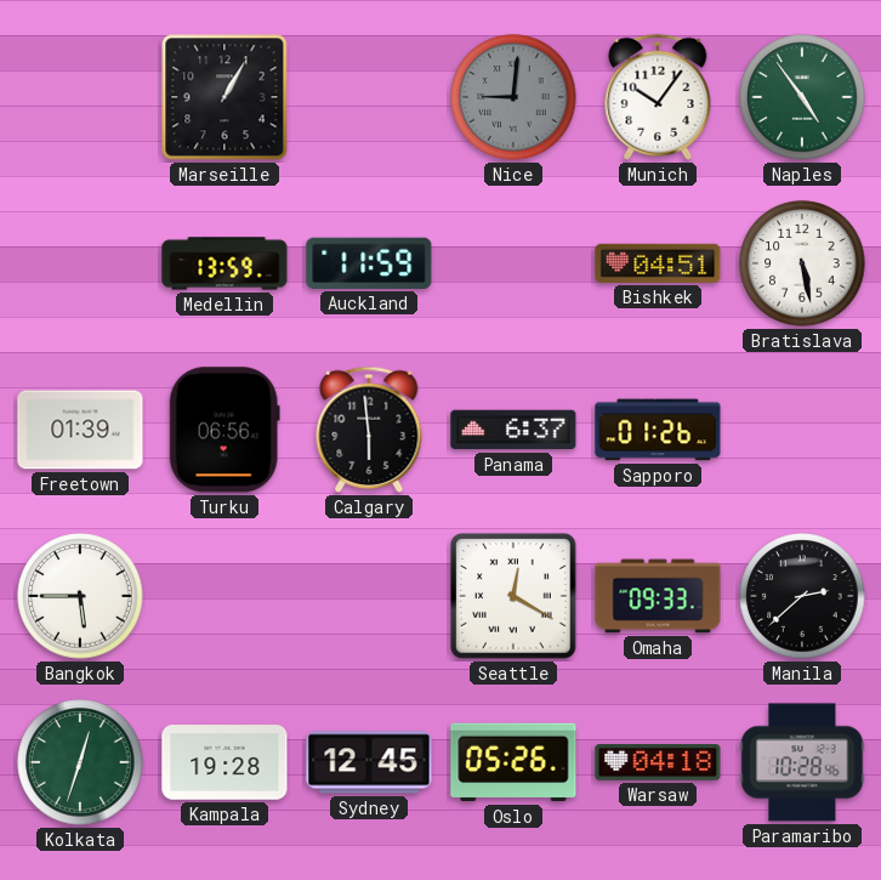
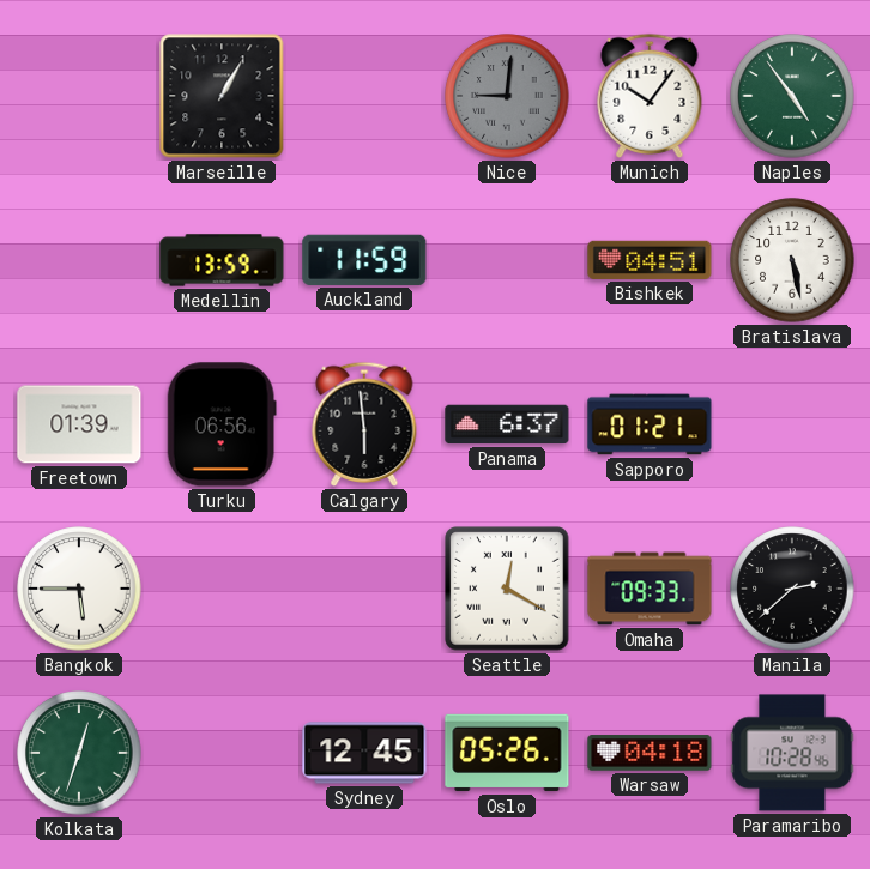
Sapporo: 01:26 -> 01:21
Kampala: 19:28 -> none
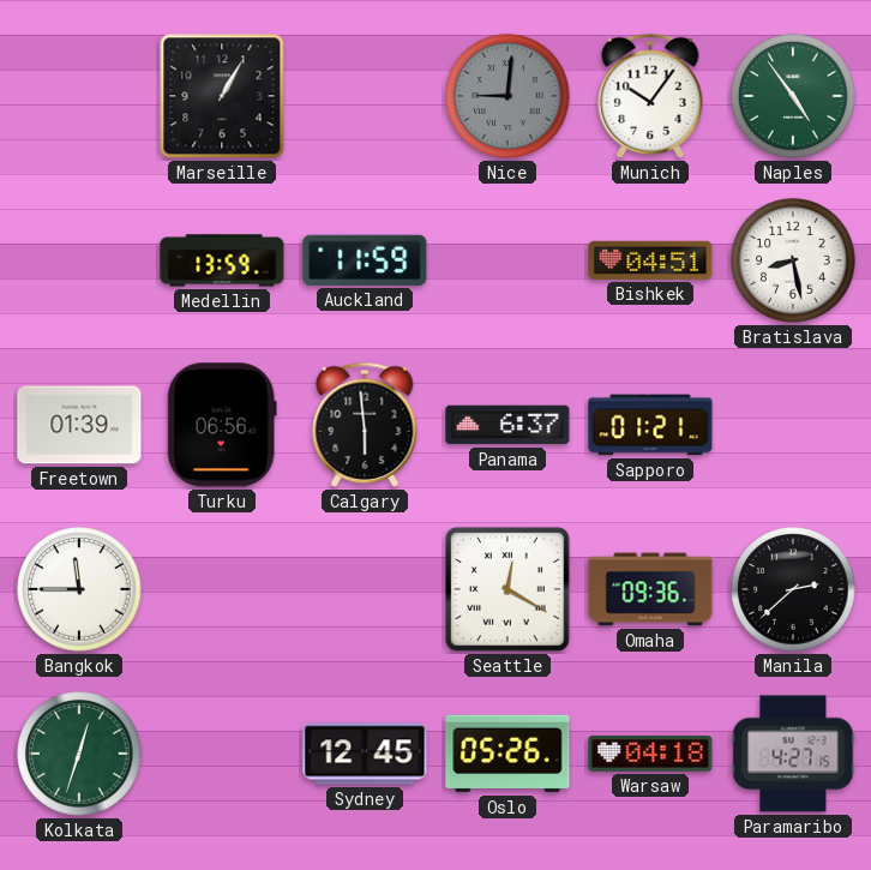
Bratislava: 5:28 -> 8:28
Bangkok: 5:45 -> 11:45
Omaha: 09:33 -> 09:36
Paramaribo: 10:28 -> 4:27
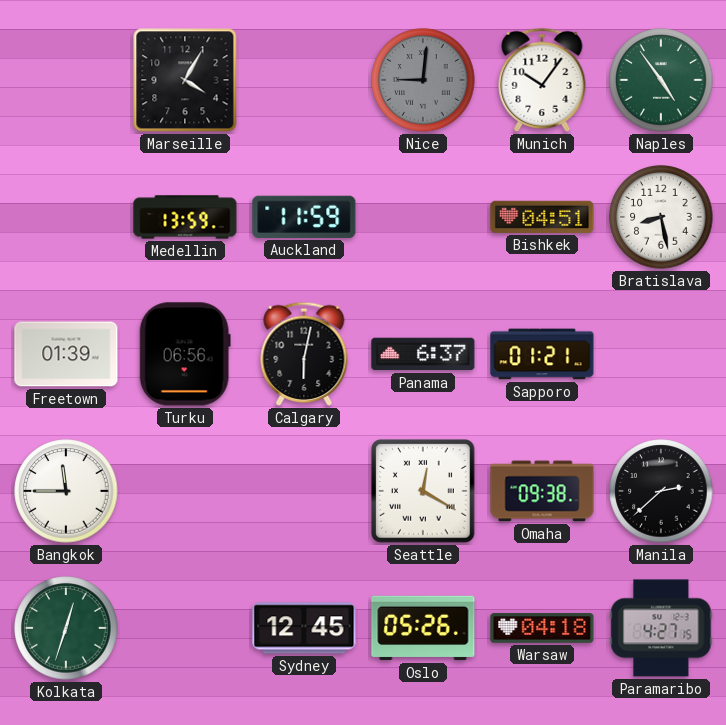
Marseille: 1:05 -> 4:05
Calgary: 5:59 -> 6:02
Omaha: 09:36 -> 09:38
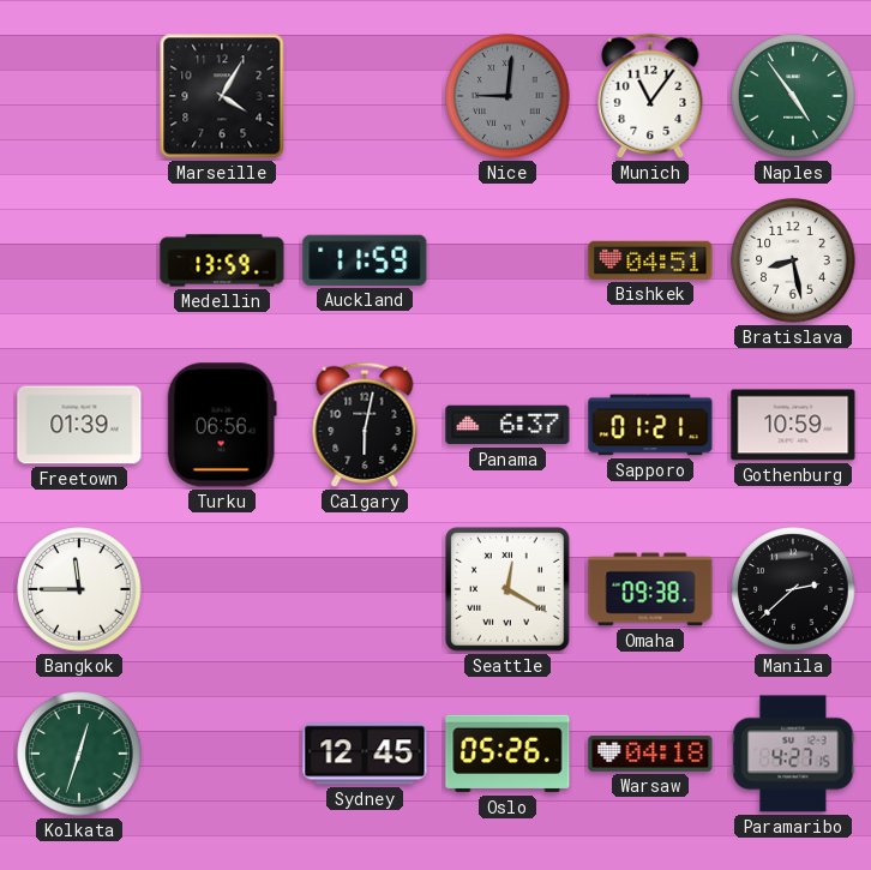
Munich: 10:06 -> 11:06
Gothenburg: none -> 10:59
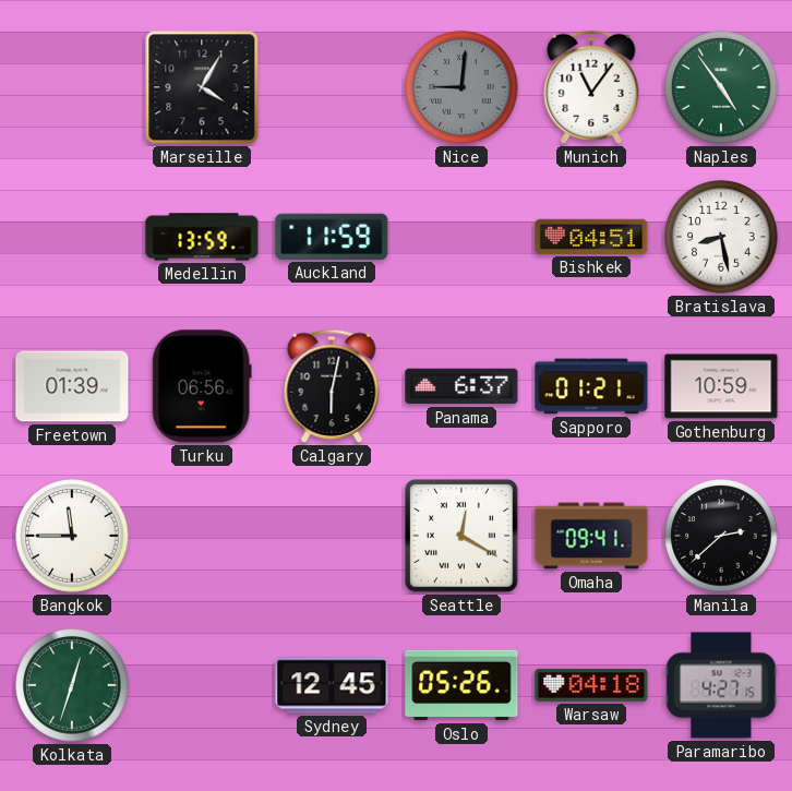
Omaha: 09:38 -> 09:41
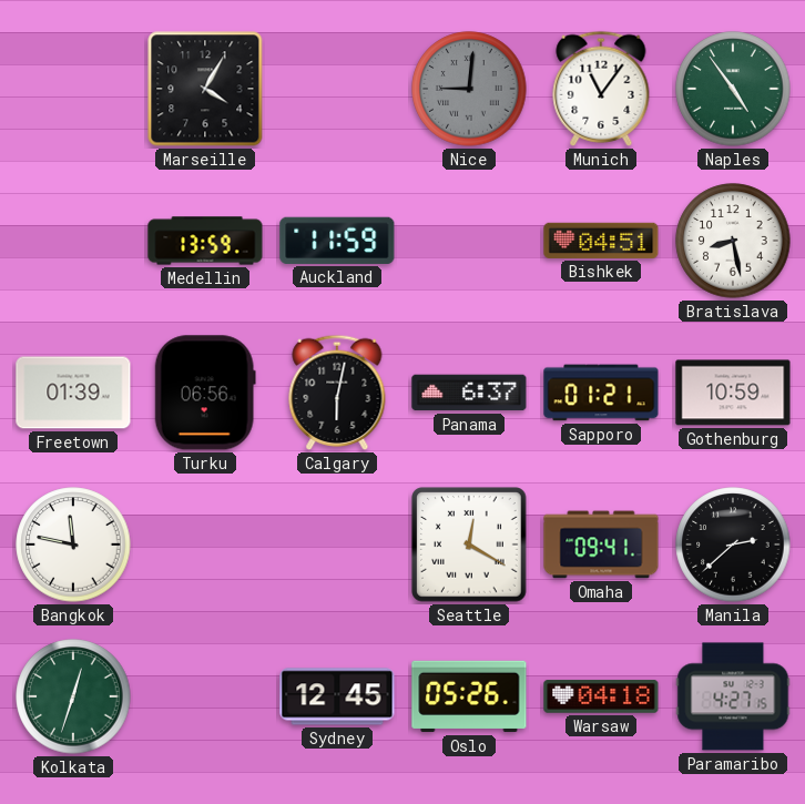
Bangkok: 11:45 -> 11:47
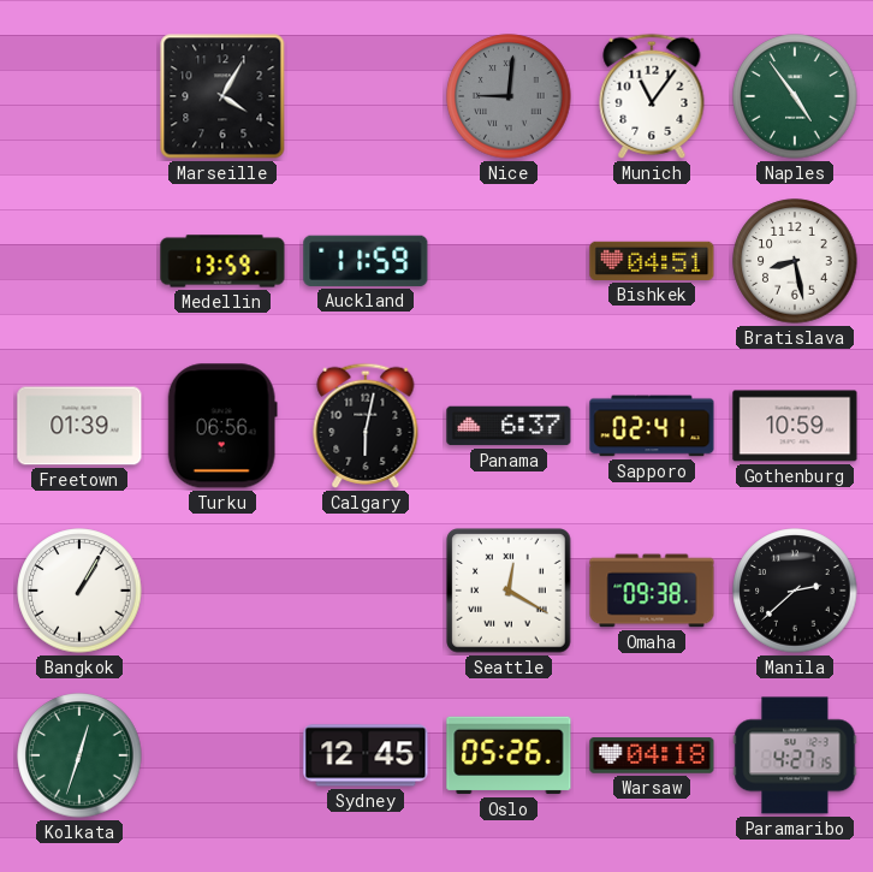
Sapporo: 01:21 -> 02:41
Bangkok: 11:47 -> 1:05
Omaha: 09:41 -> 09:38
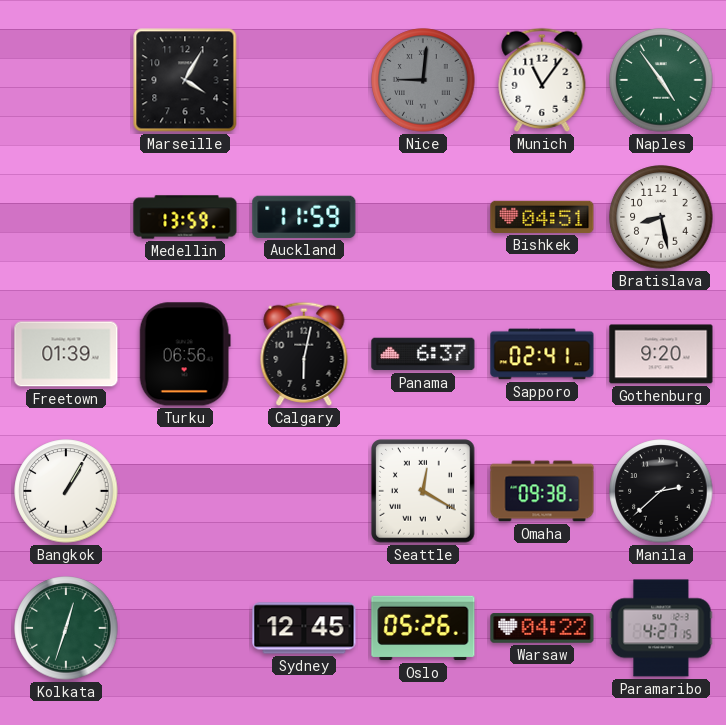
Gothenburg: 10:59 -> 9:20
Warsaw: 04:18 -> 04:22
